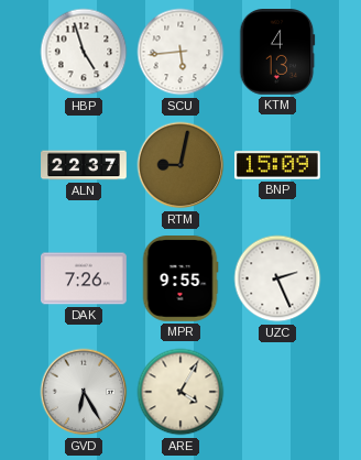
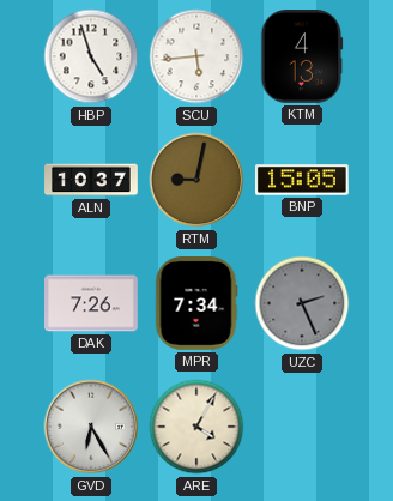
ALN: 22:37 -> 10:37
BNP: 15:09 -> 15:05
MPR: 9:55 -> 7:34
UZC dial: white -> grey
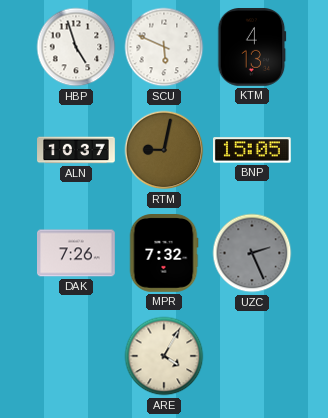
SCU: 5:44 -> 5:49
MPR: 7:34 -> 7:32
GVD: 6:25 -> none
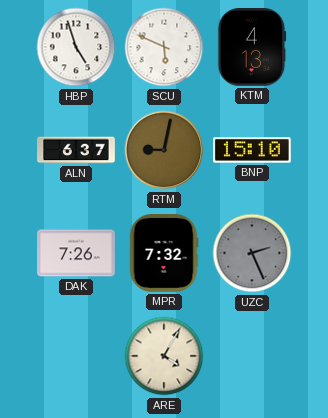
ALN: 10:37 -> 6:37
BNP: 15:05 -> 15:10
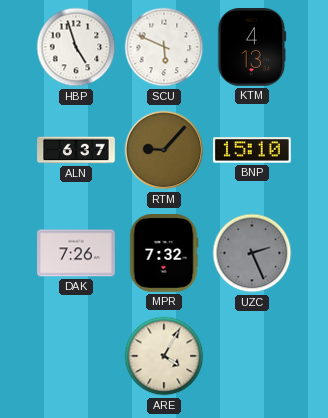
RTM: 9:02 -> 9:07
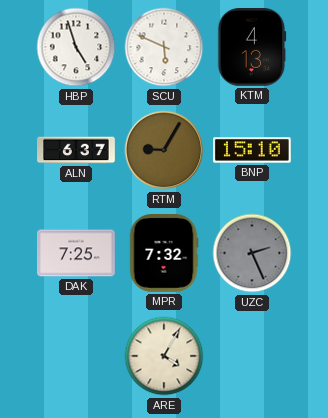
RTM: 9:07 -> 9:05
DAK: 7:26 -> 7:25
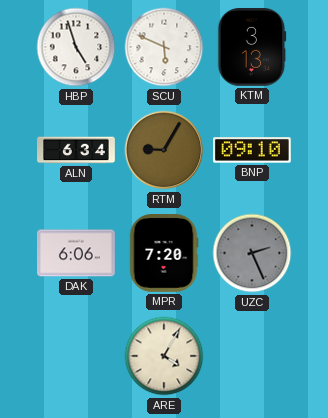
KTM: 4:13 -> 3:13
ALN: 6:37 -> 6:34
BNP: 15:10 -> 09:10
DAK: 7:25 -> 6:06
MPR: 7:32 -> 7:20
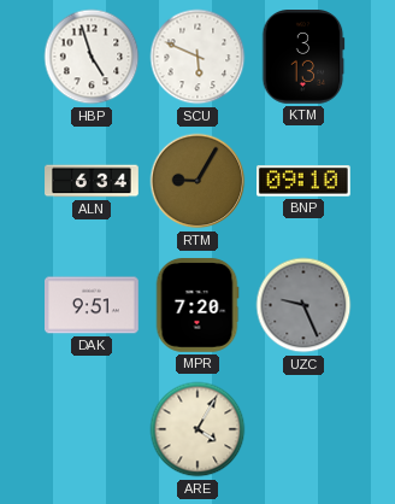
DAK: 6:06 -> 9:51
UZC: 2:26 -> 9:26
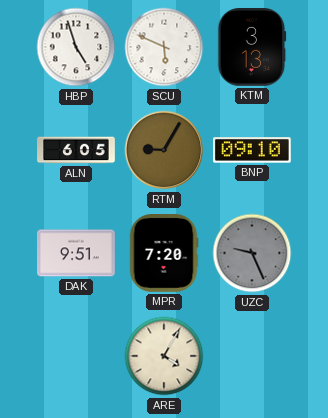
ALN: 6:34 -> 6:05
